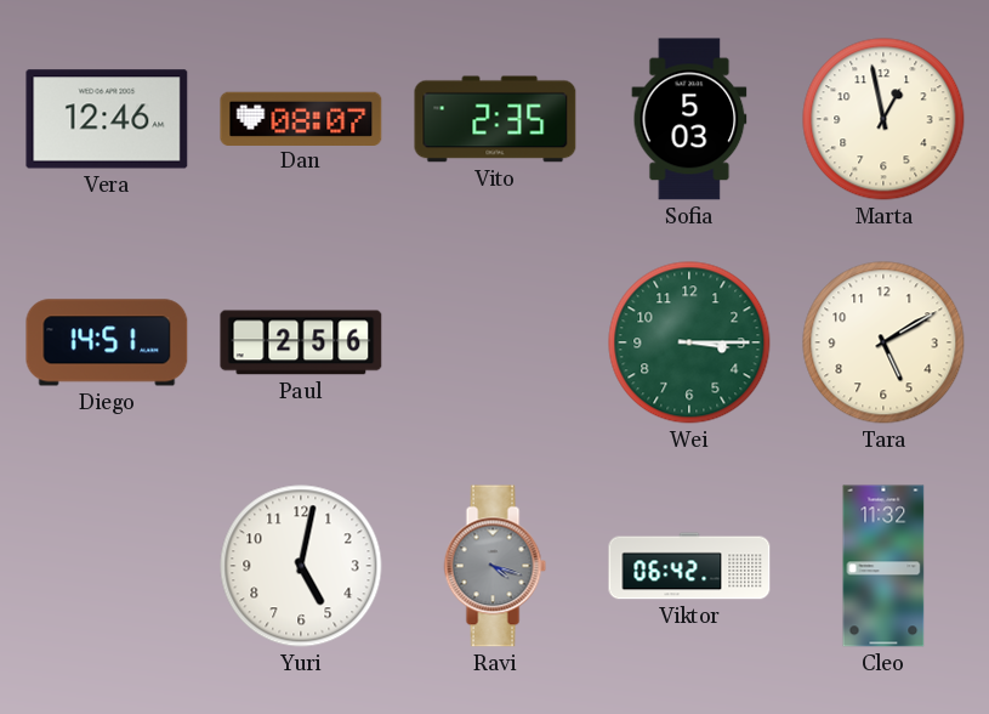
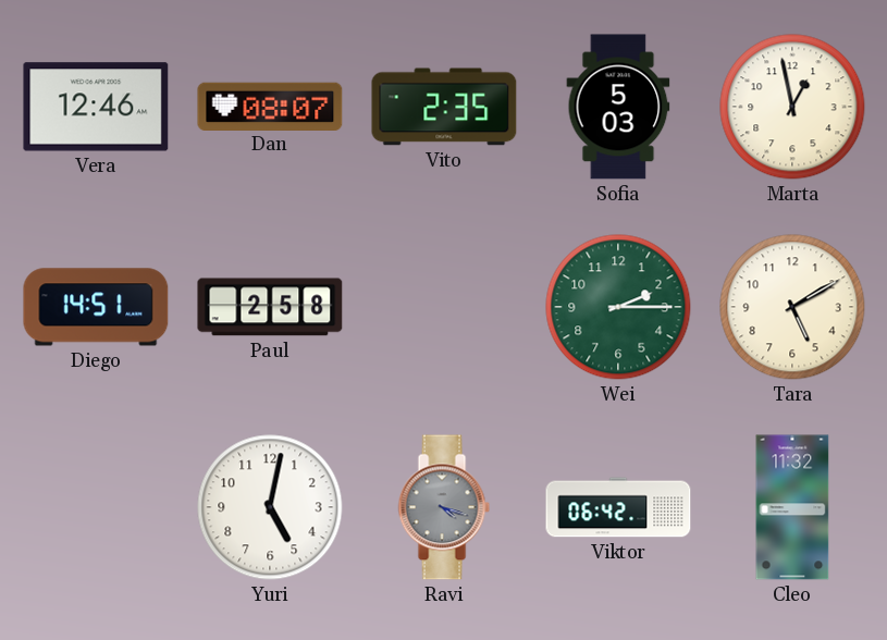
Paul: 2:56 -> 2:58
Wei: 3:15 -> 2:15
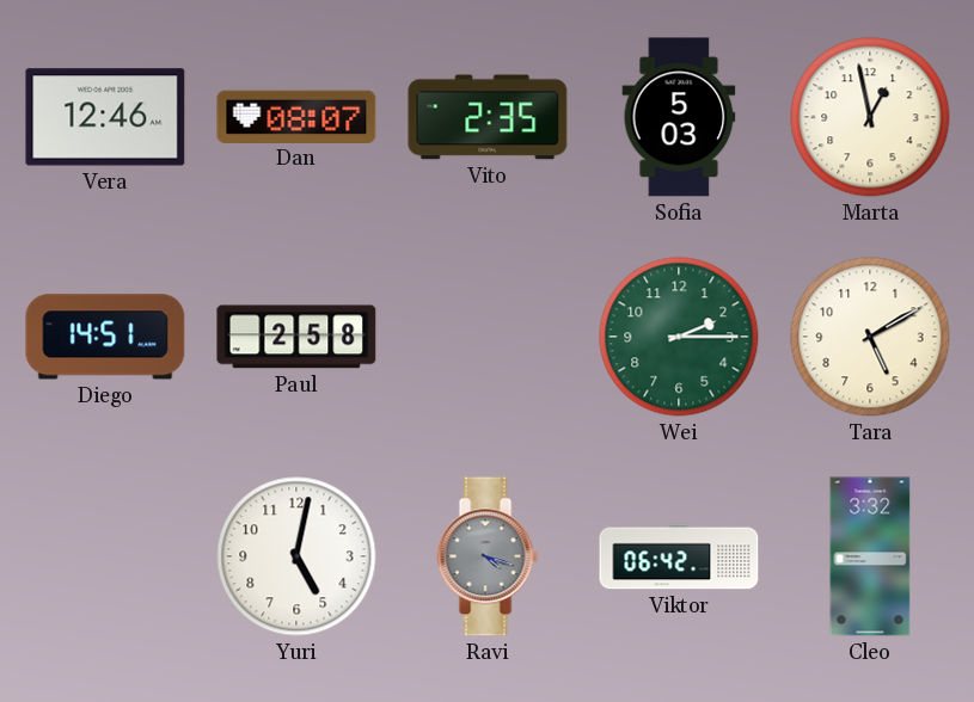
Cleo: 11:32 -> 3:32
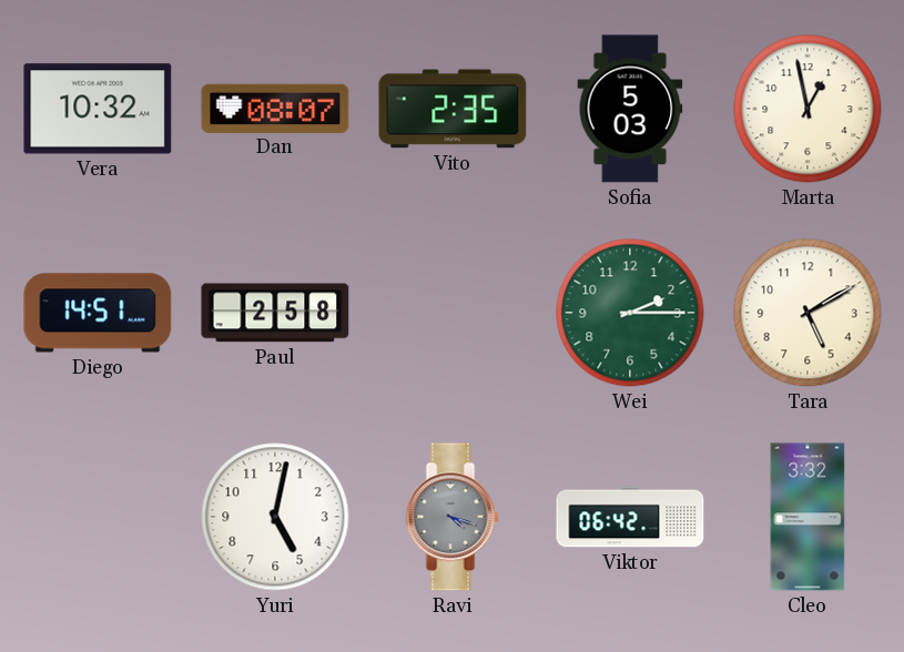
Vera: 12:46 -> 10:32
